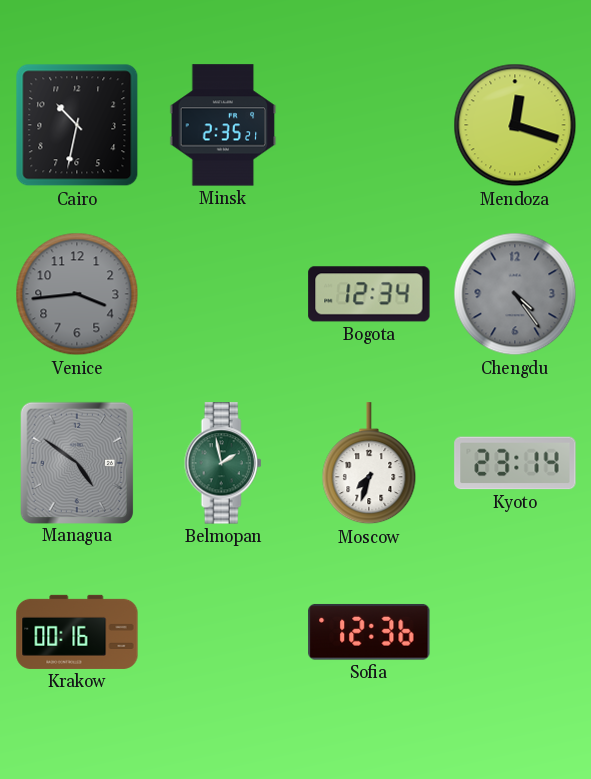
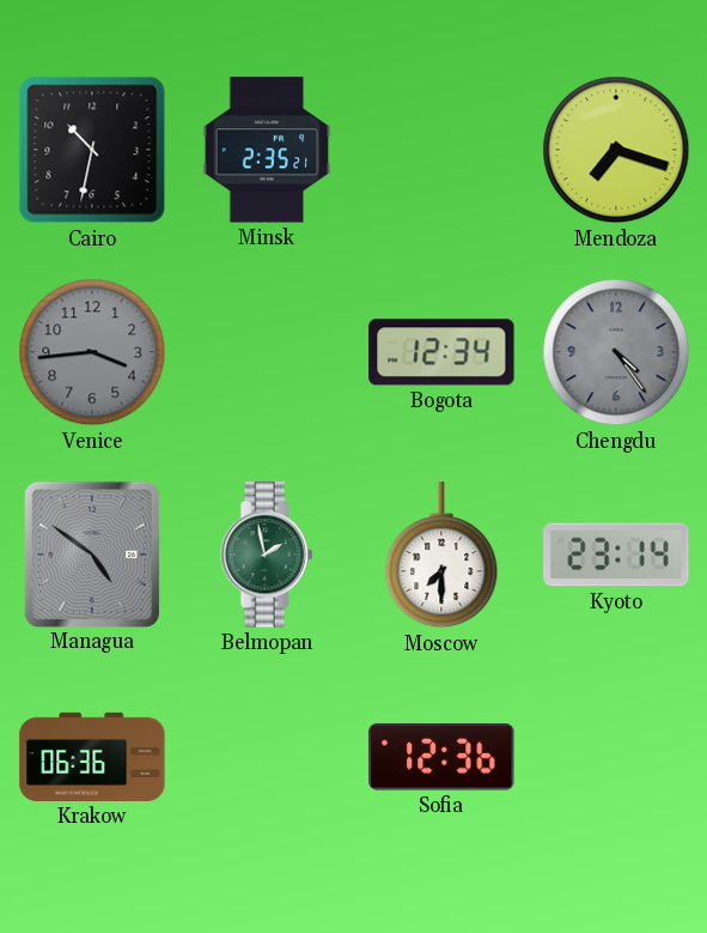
Mendoza: 12:18 -> 7:18
Moscow: 7:33 -> 7:30
Krakow: 00:16 -> 06:36
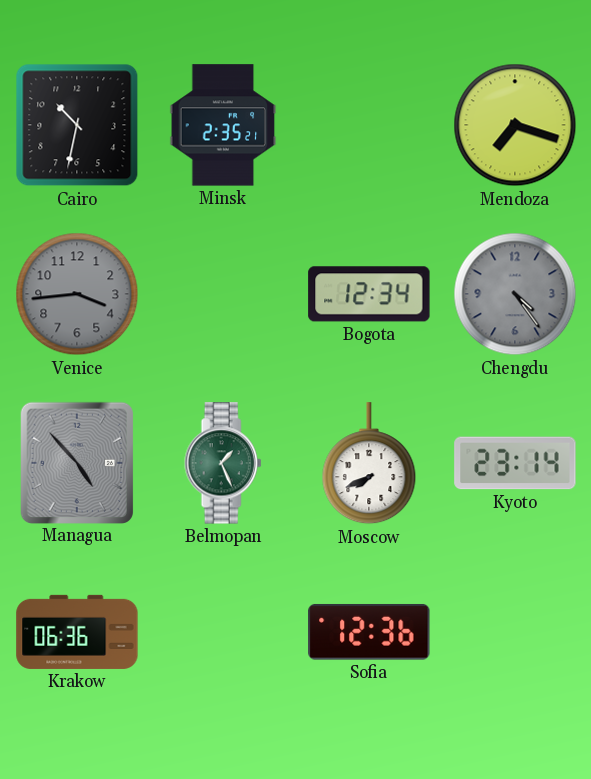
Managua: 4:51 -> 4:53
Belmopan: 1:58 -> 1:26
Moscow: 7:30 -> 7:41
